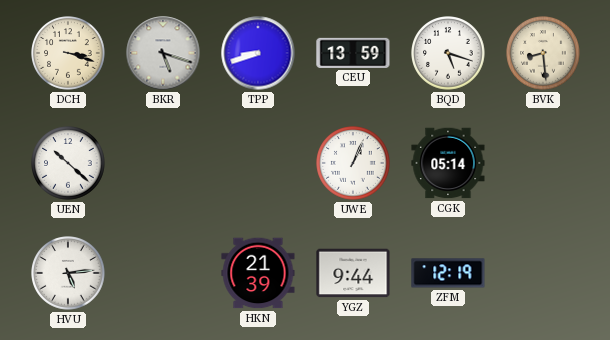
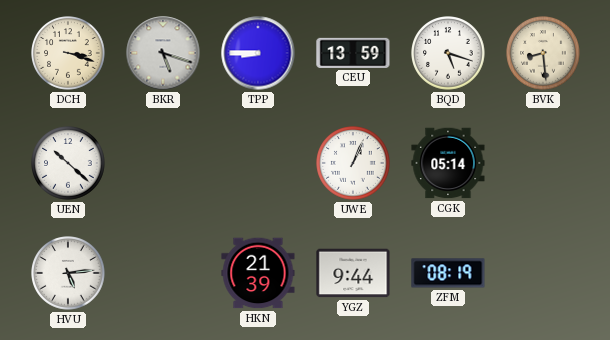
TPP: 8:42 -> 8:45
ZFM: 12:19 -> 08:19
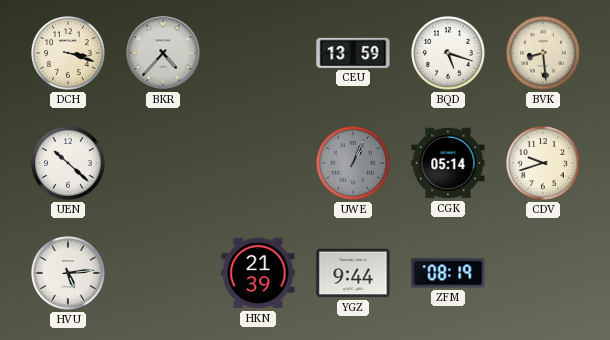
BKR: 5:18 -> 4:37
TPP: 8:45 -> none
UWE dial: white -> grey
CDV: none -> 9:42
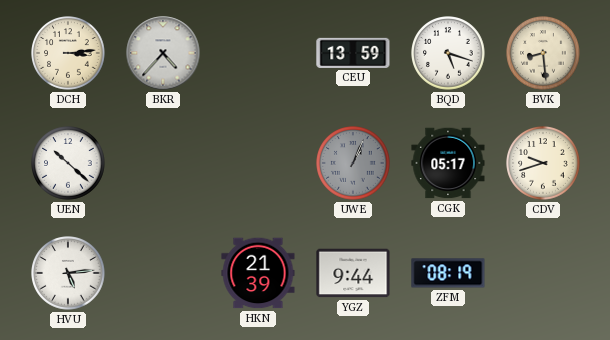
DCH: 3:18 -> 3:14
CGK: 05:14 -> 05:17
